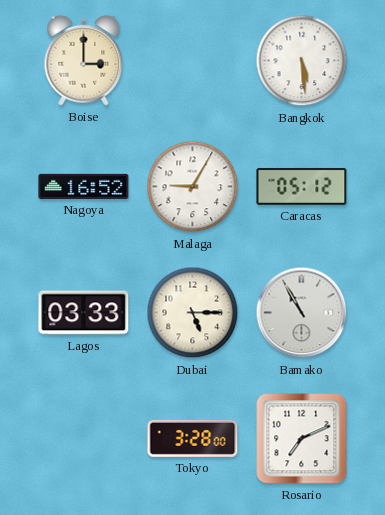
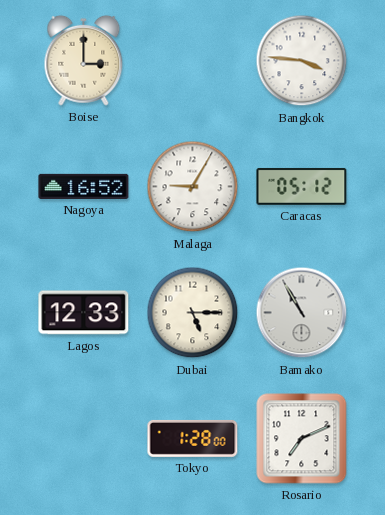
Bangkok: 5:29 -> 3:46
Lagos: 03:33 -> 12:33
Tokyo: 3:28 -> 1:28
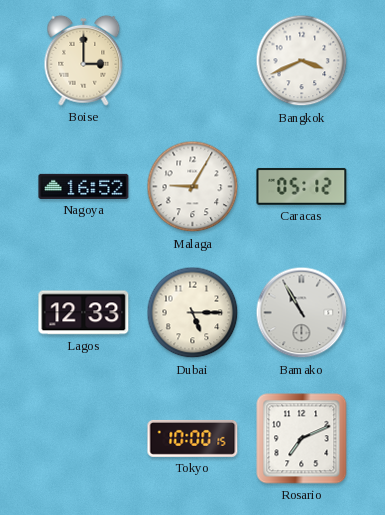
Bangkok: 3:46 -> 3:41
Tokyo: 1:28 -> 10:00
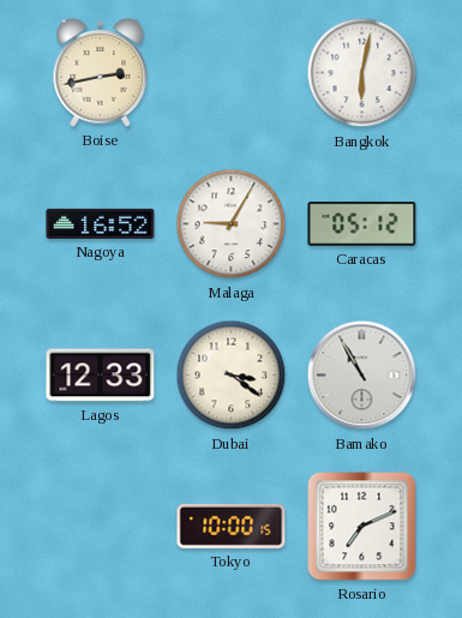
Boise: 3:00 -> 2:43
Bangkok: 3:41 -> 6:02
Dubai: 5:15 -> 3:21
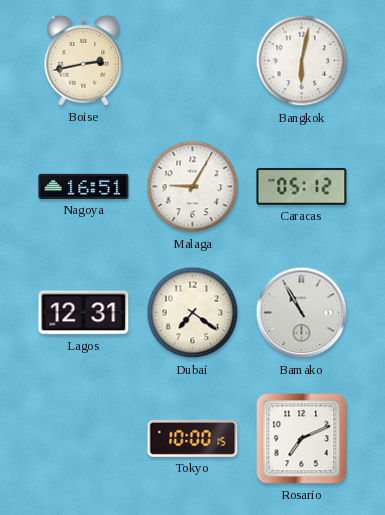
Nagoya: 16:52 -> 16:51
Lagos: 12:33 -> 12:31
Dubai: 3:21 -> 7:21
